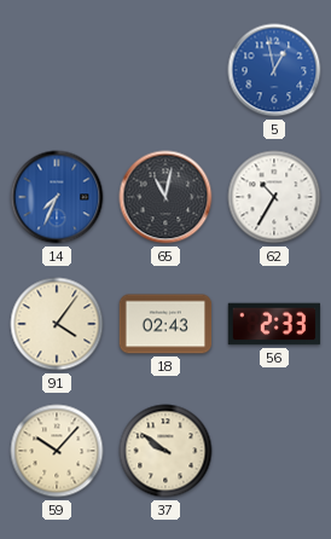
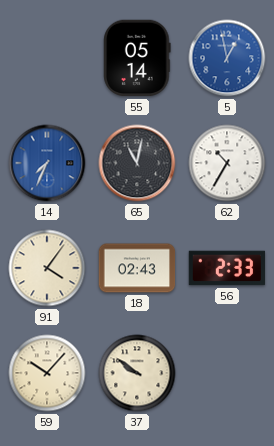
55: none -> 05:14
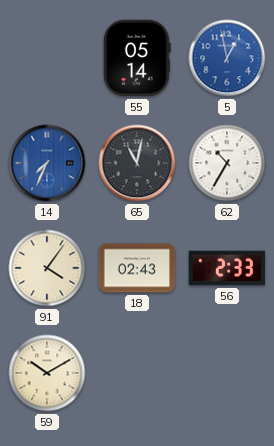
59: 10:07 -> 10:10
37: 9:51 -> none
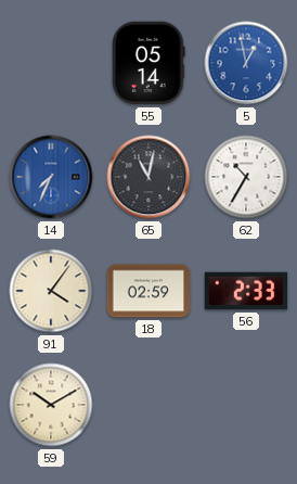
18: 02:43 -> 02:59
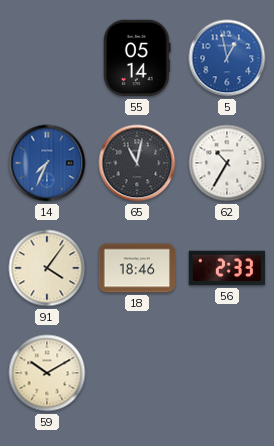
18: 02:59 -> 18:46
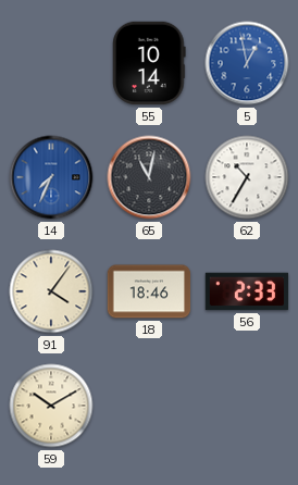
55: 05:14 -> 10:14
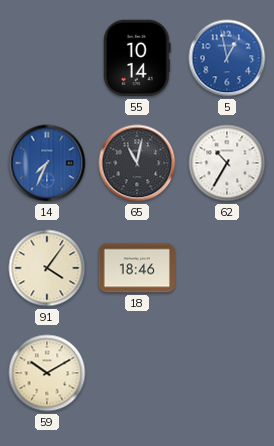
56: 2:33 -> none
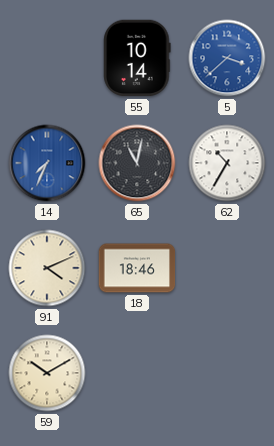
5: 12:58 -> 3:38
91: 4:06 -> 4:11
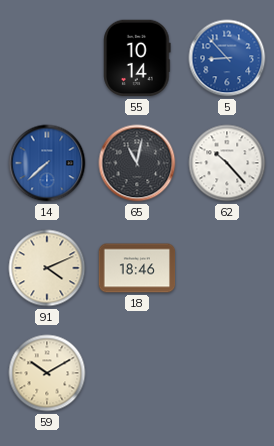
5: 3:38 -> 8:53
14: 7:34 -> 7:38
62: 10:35 -> 10:23
